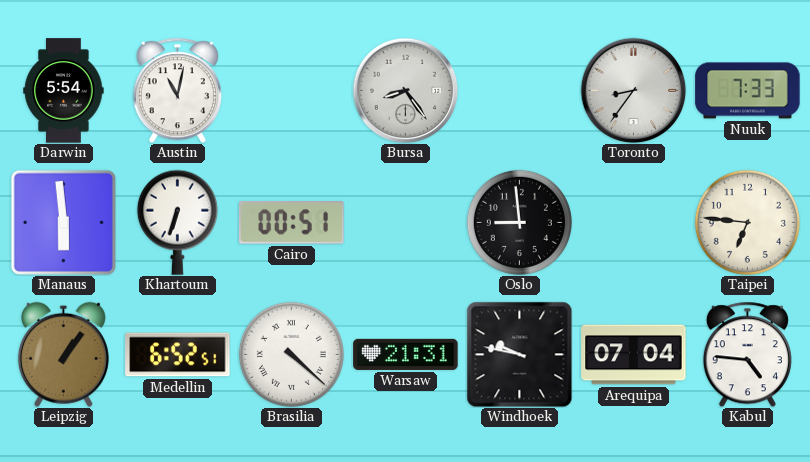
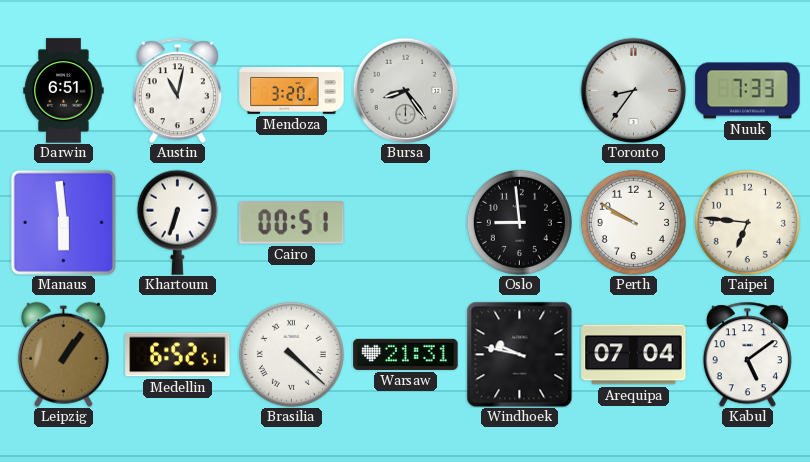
Darwin: 5:54 -> 6:51
Mendoza: none -> 3:20
Perth: none -> 9:50
Kabul: 4:46 -> 5:09
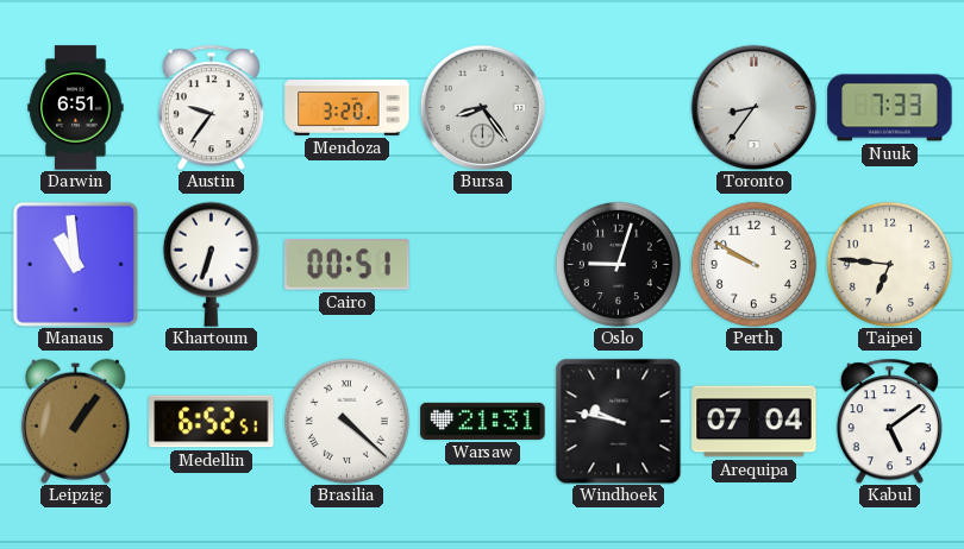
Austin: 11:02 -> 9:36
Manaus: 5:59 -> 10:59
Oslo: 8:59 -> 9:03
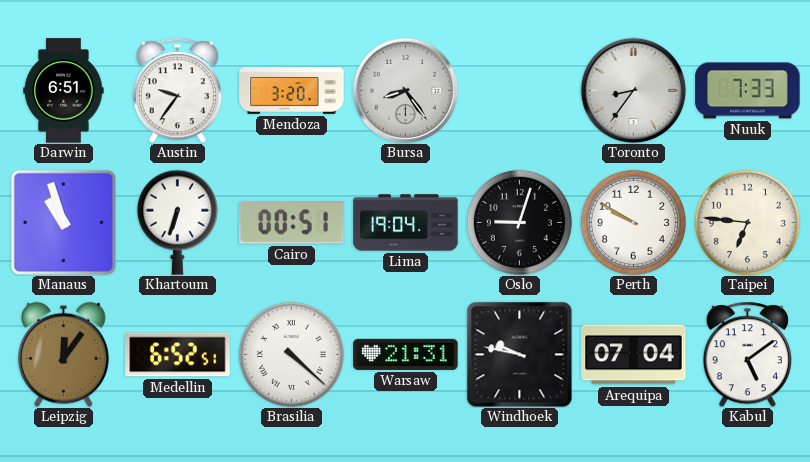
Manaus: 10:59 -> 10:57
Lima: none -> 19:04
Leipzig: 1:06 -> 12:06
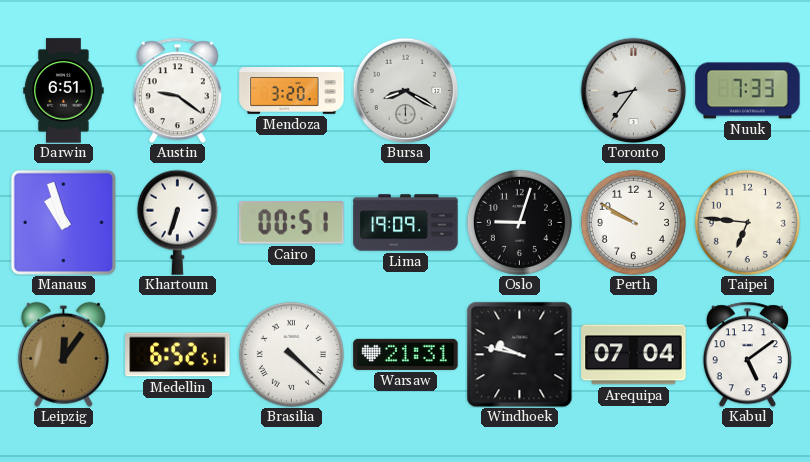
Austin: 9:36 -> 9:21
Bursa: 8:24 -> 8:20
Lima: 19:04 -> 19:09
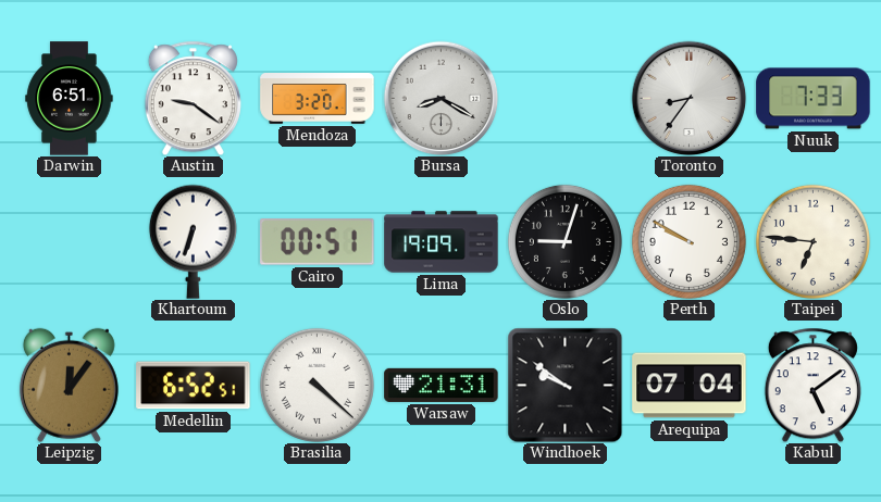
Manaus: 10:57 -> none
Windhoek: 9:47 -> 9:51
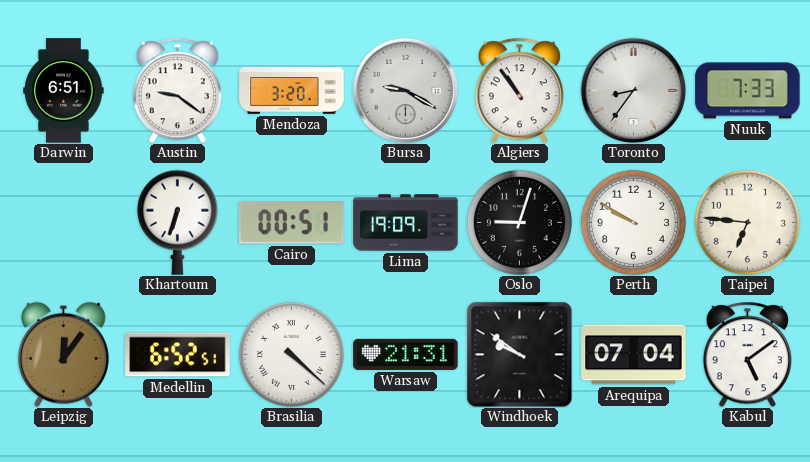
Bursa: 8:20 -> 9:20
Algiers: none -> 10:54
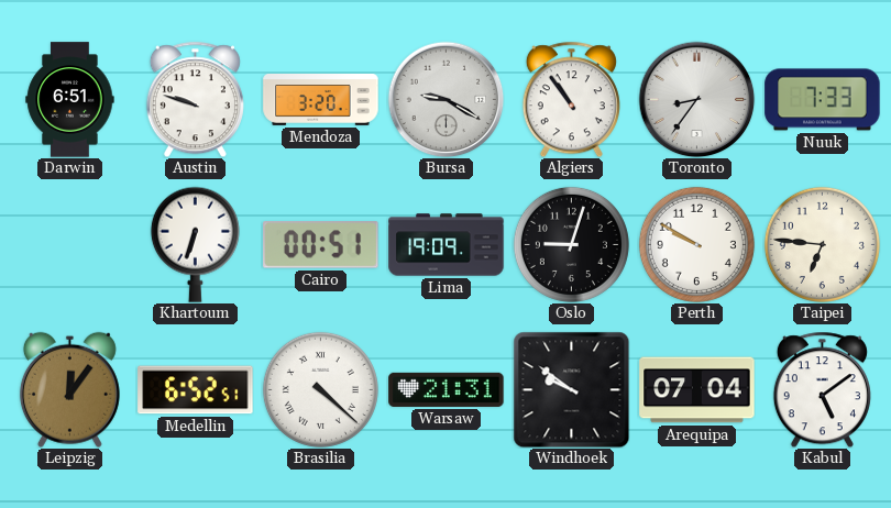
Austin: 9:21 -> 9:48
